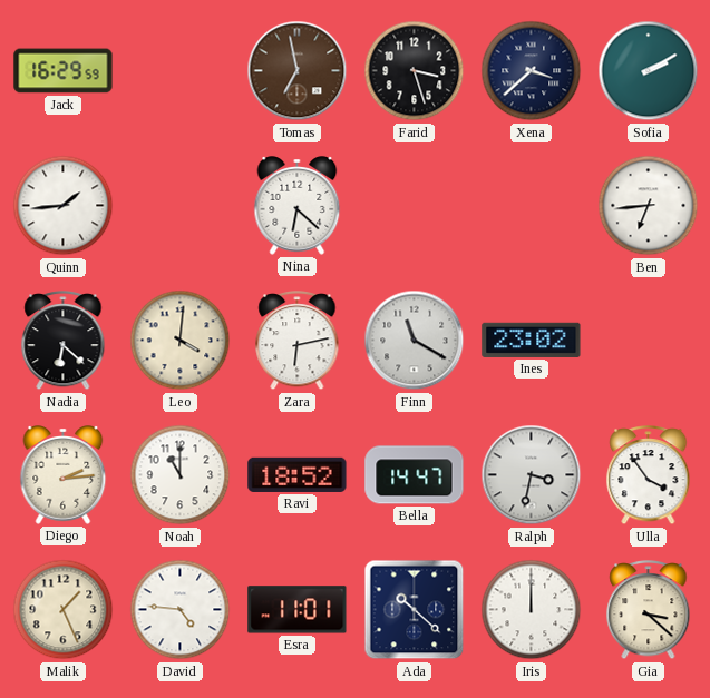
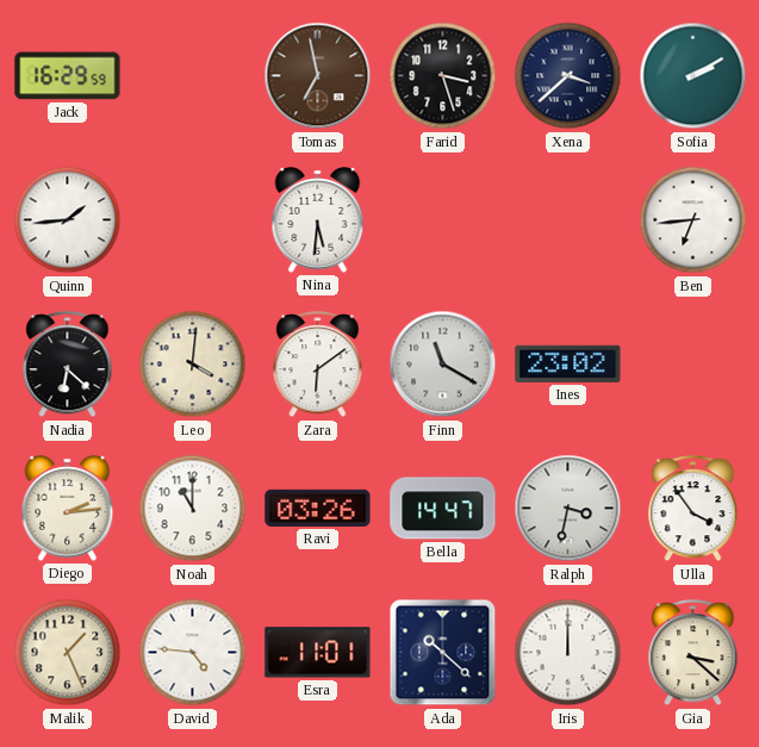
Nina: 6:22 -> 5:31
Zara: 6:13 -> 6:09
Ravi: 18:52 -> 03:26
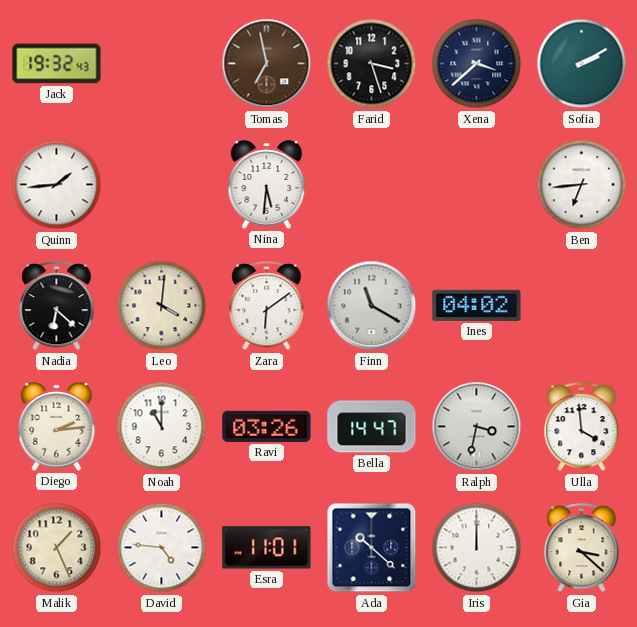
Jack: 16:29 -> 19:32
Ines: 23:02 -> 04:02
Ulla: 3:54 -> 3:59
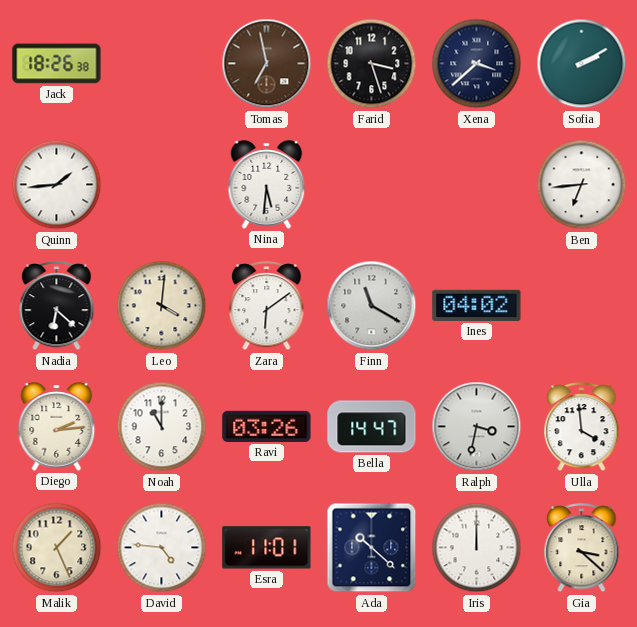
Jack: 19:32 -> 18:26
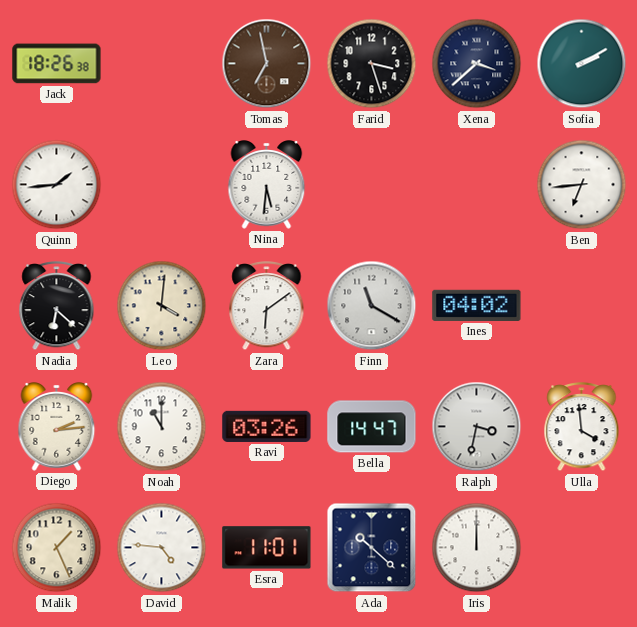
Gia: 3:22 -> none
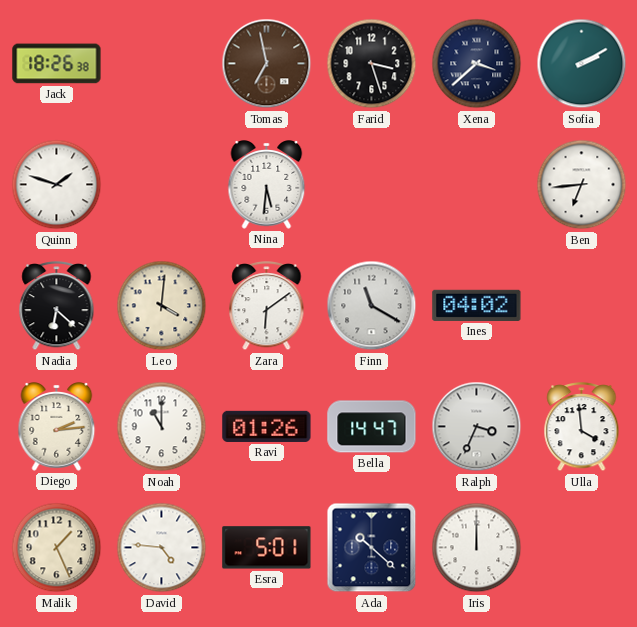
Quinn: 1:44 -> 1:48
Ravi: 03:26 -> 01:26
Ralph: 3:32 -> 3:34
Esra: 11:01 -> 5:01
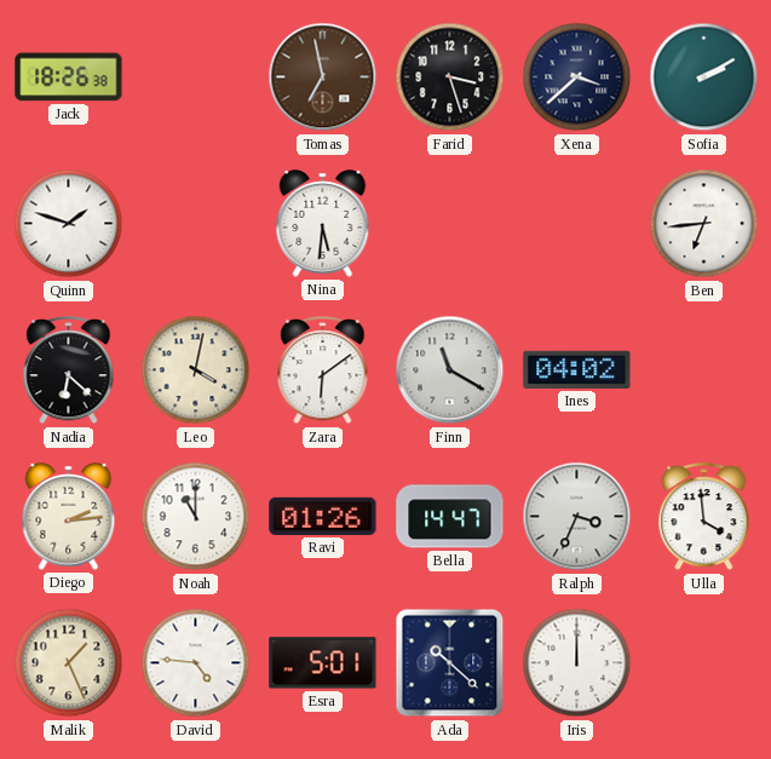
Leo: 4:01 -> 4:02
